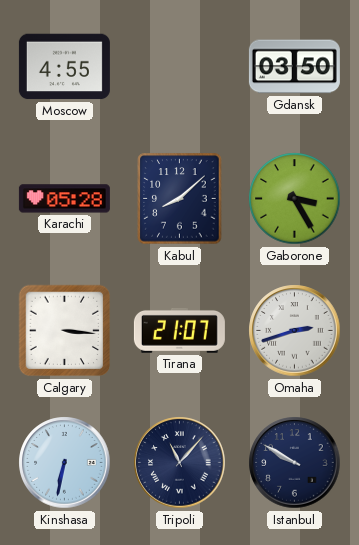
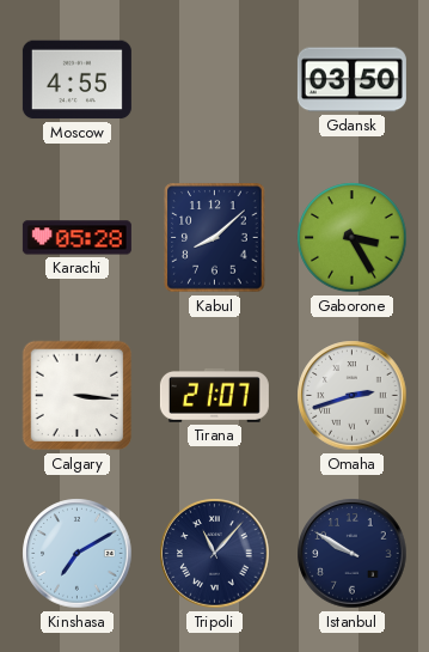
Kinshasa: 6:32 -> 7:10
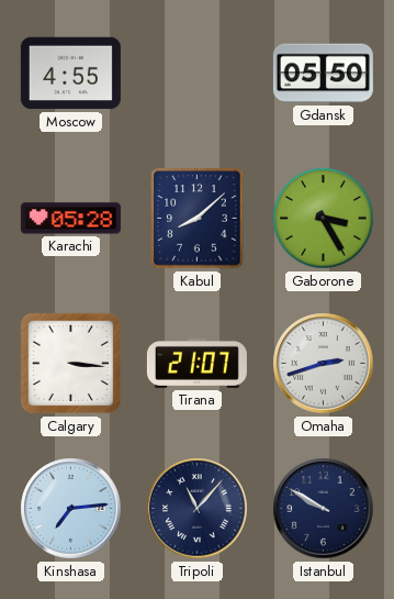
Gdansk: 03:50 -> 05:50
Kinshasa: 7:10 -> 7:14
